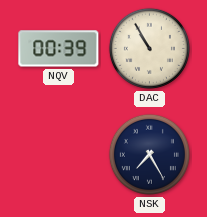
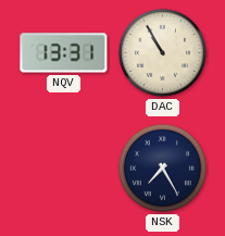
NQV: 00:39 -> 13:31
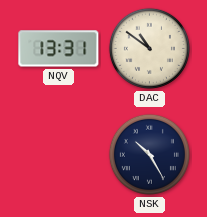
DAC: 10:55 -> 10:51
NSK: 7:25 -> 10:25
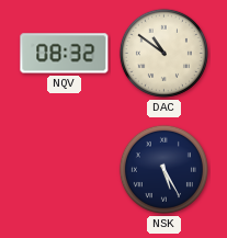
NQV: 13:31 -> 08:32
NSK: 10:25 -> 5:25
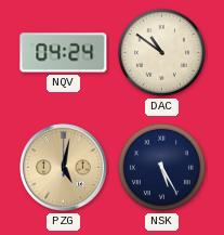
NQV: 08:32 -> 04:24
PZG: none -> 5:02
